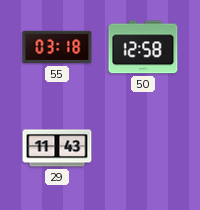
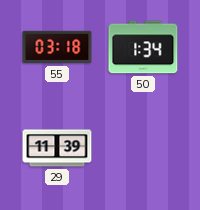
50: 12:58 -> 1:34
29: 11:43 -> 11:39
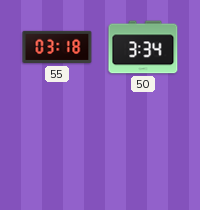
50: 1:34 -> 3:34
29: 11:39 -> none
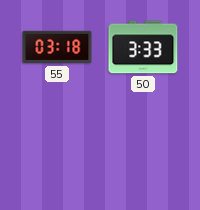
50: 3:34 -> 3:33
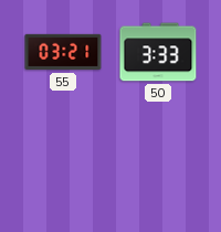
55: 03:18 -> 03:21
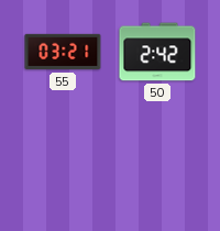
50: 3:33 -> 2:42
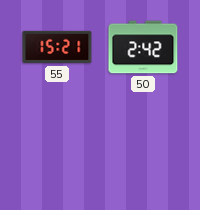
55: 03:21 -> 15:21
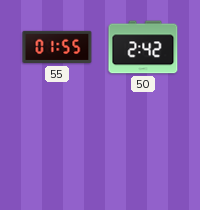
55: 15:21 -> 01:55
